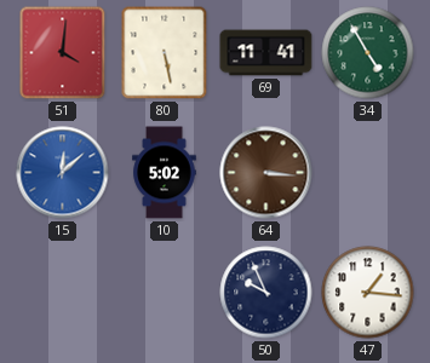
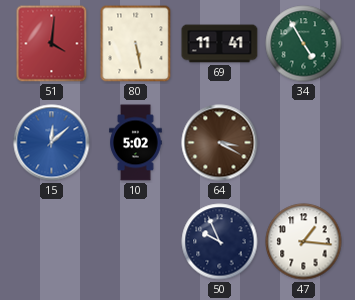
64: 3:16 -> 3:20
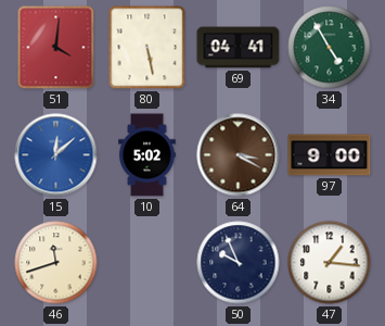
69: 11:41 -> 04:41
97: none -> 9:00
46: none -> 11:42
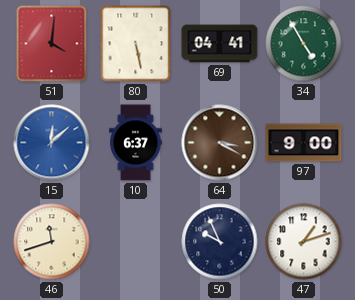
10: 5:02 -> 6:37
47: 1:16 -> 1:12
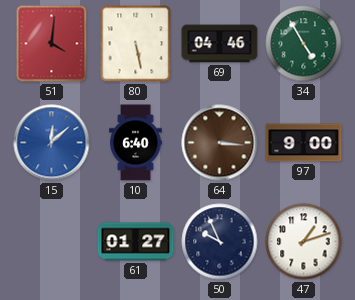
69: 04:41 -> 04:46
10: 6:37 -> 6:40
64: 3:20 -> 3:16
46: 11:42 -> none
61: none -> 01:27
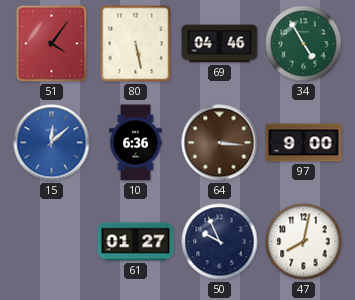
51: 4:01 -> 4:06
10: 6:40 -> 6:36
47: 1:12 -> 8:02
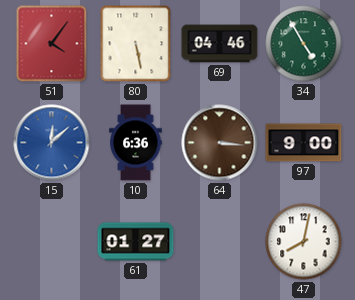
50: 9:56 -> none
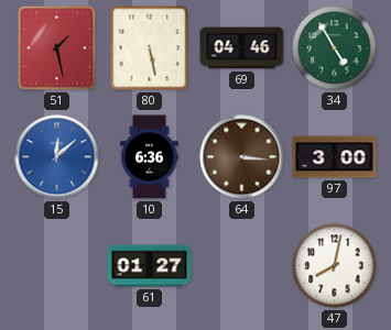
51: 4:06 -> 1:28
97: 9:00 -> 3:00
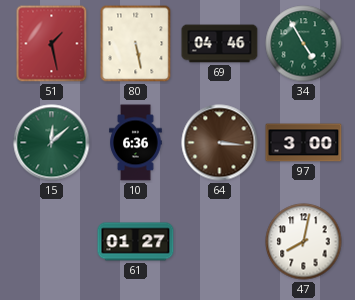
15 dial: blue -> green
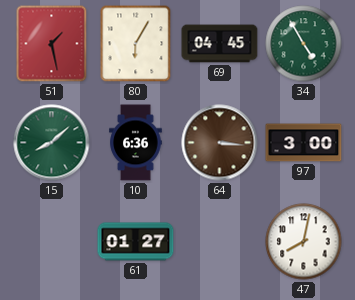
80: 5:28 -> 6:05
69: 04:46 -> 04:45
15: 12:08 -> 8:08
